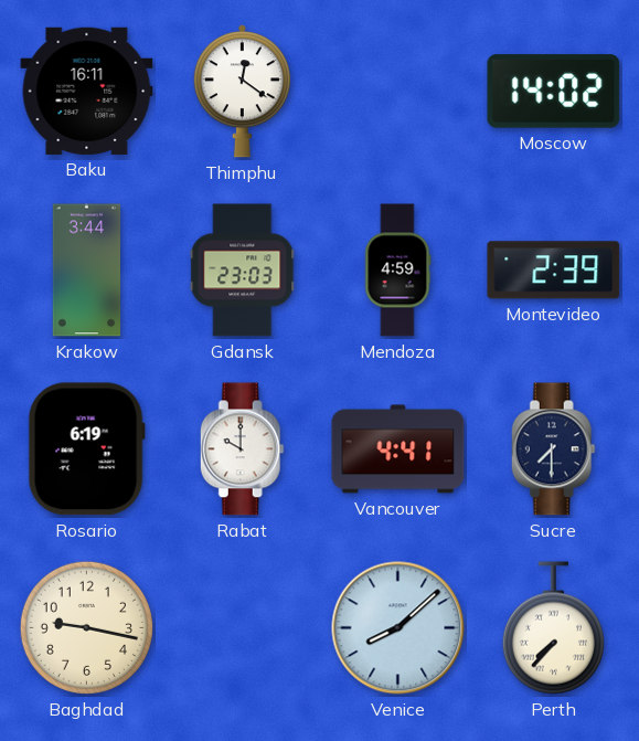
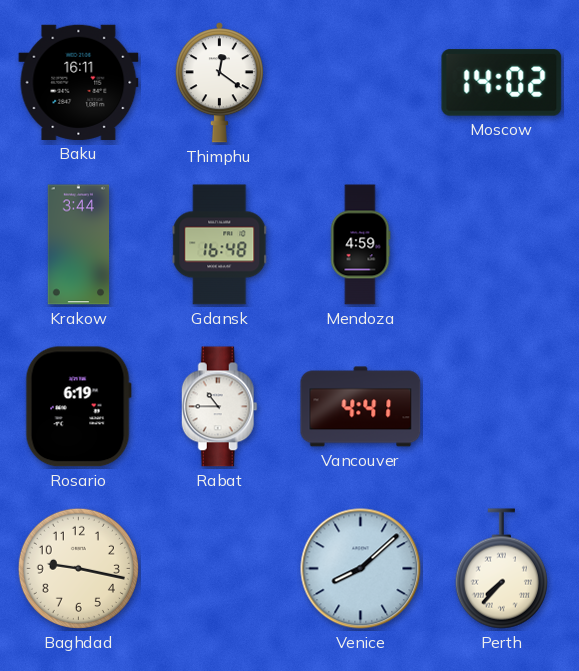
Gdansk: 23:03 -> 16:48
Montevideo: 2:39 -> none
Rabat: 10:00 -> 10:45
Sucre: 7:30 -> none
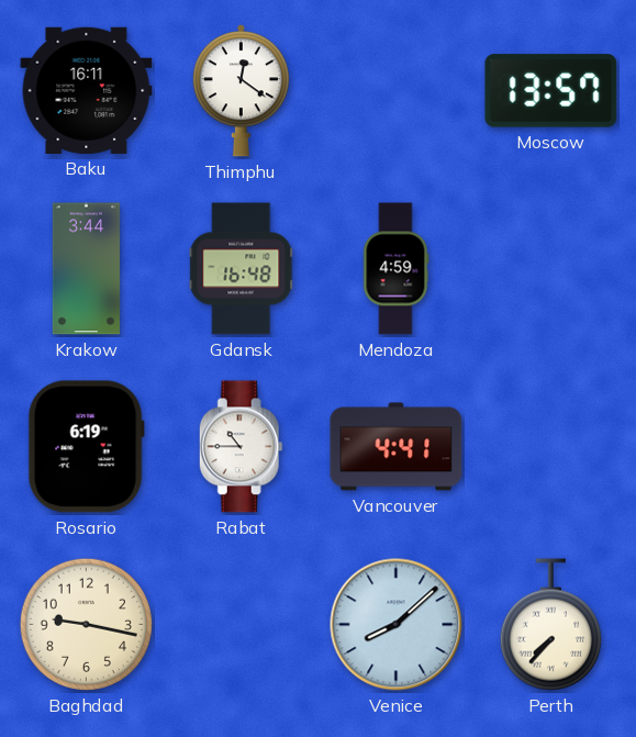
Moscow: 14:02 -> 13:57
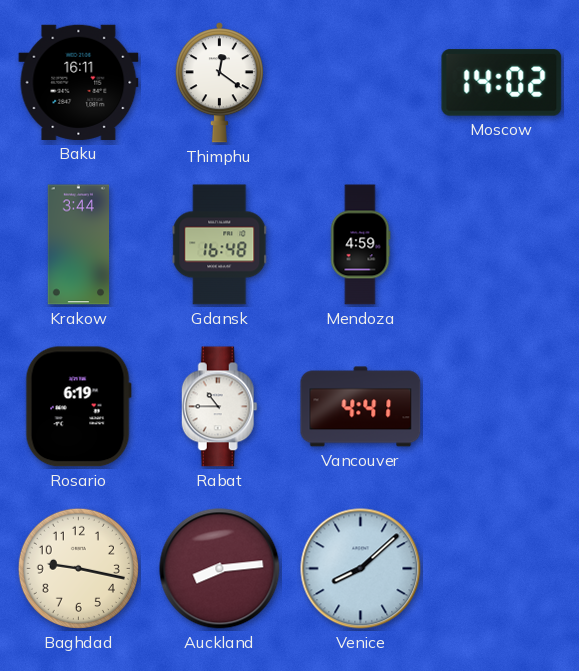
Moscow: 13:57 -> 14:02
Auckland: none -> 8:14
Perth: 7:37 -> none
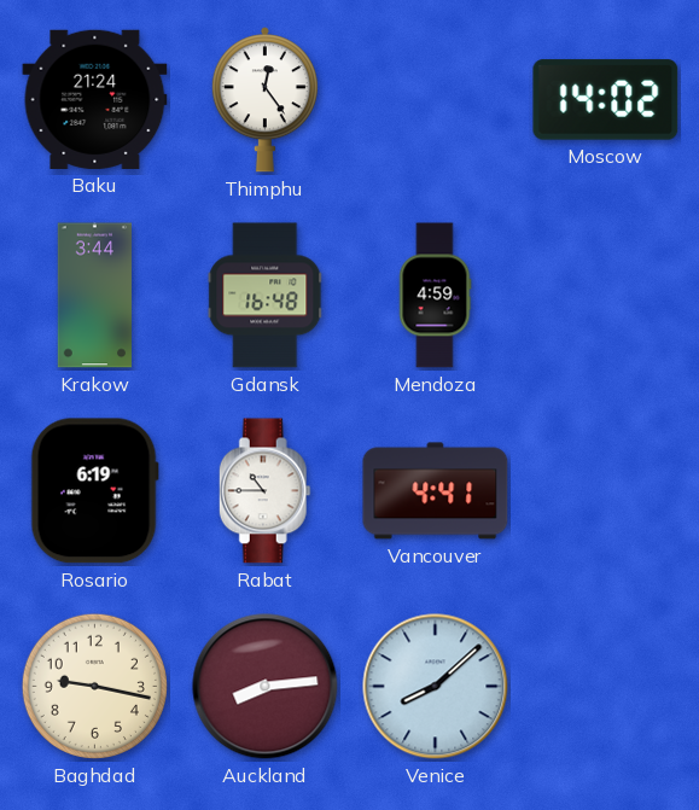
Baku: 16:11 -> 21:24
Thimphu: 12:21 -> 12:24
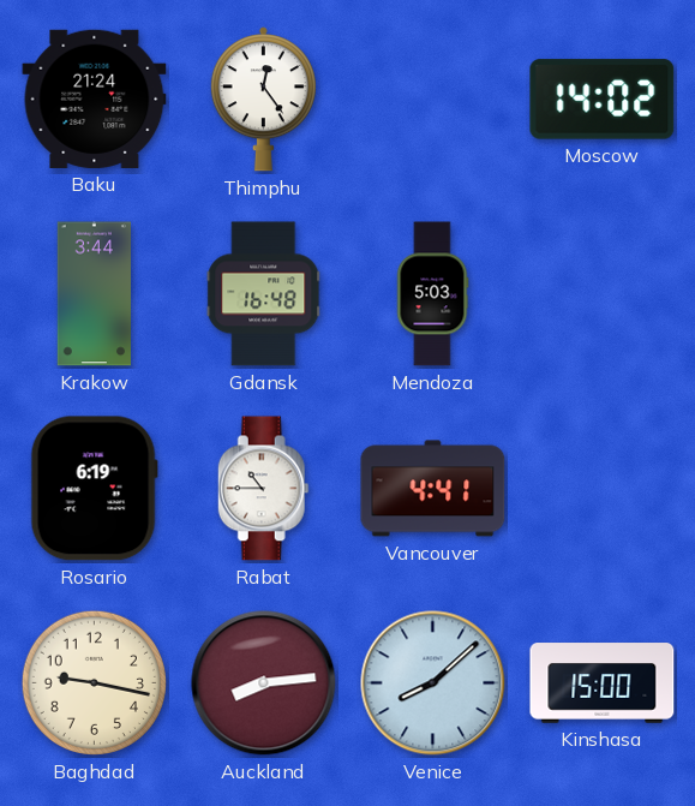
Mendoza: 4:59 -> 5:03
Kinshasa: none -> 15:00
